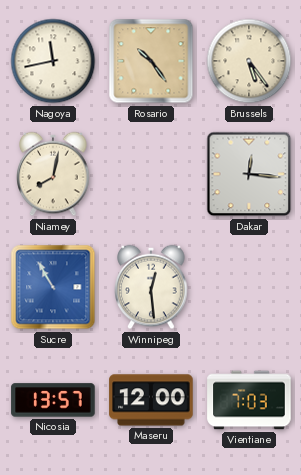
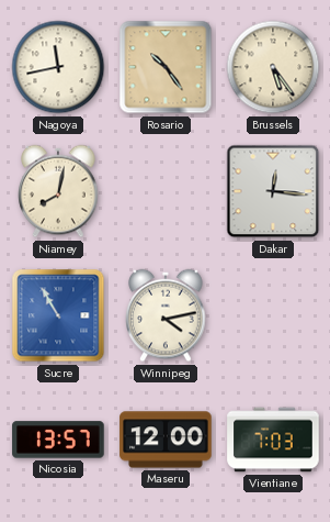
Winnipeg: 12:29 -> 4:13
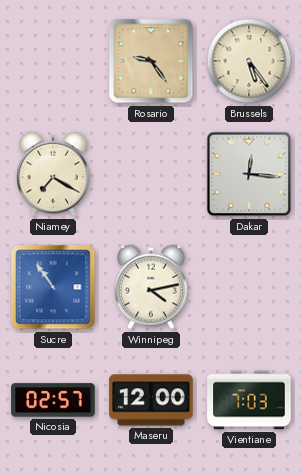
Nagoya: 11:43 -> none
Rosario: 10:24 -> 9:24
Niamey: 8:02 -> 7:20
Sucre: 10:55 -> 10:54
Nicosia: 13:57 -> 02:57
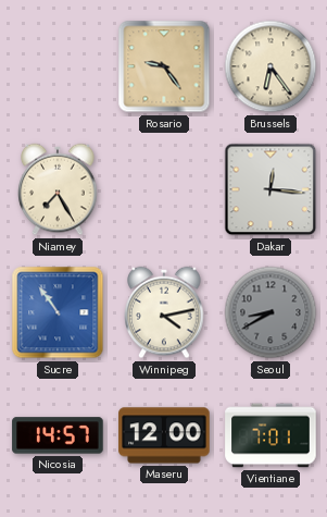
Brussels: 5:24 -> 6:24
Niamey: 7:20 -> 7:25
Seoul: none -> 8:40
Nicosia: 02:57 -> 14:57
Vientiane: 7:03 -> 7:01
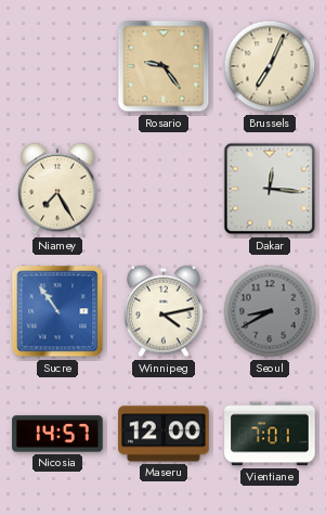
Brussels: 6:24 -> 7:04
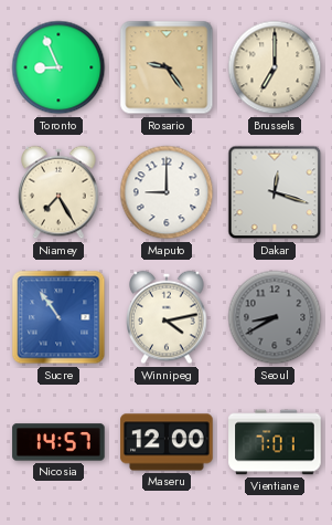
Toronto: none -> 8:56
Brussels: 7:04 -> 7:00
Maputo: none -> 9:00
Dakar: 12:16 -> 12:18
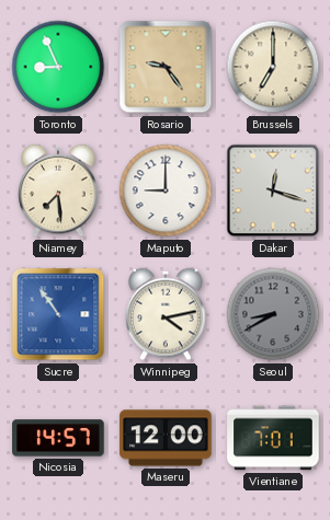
Niamey: 7:25 -> 7:29
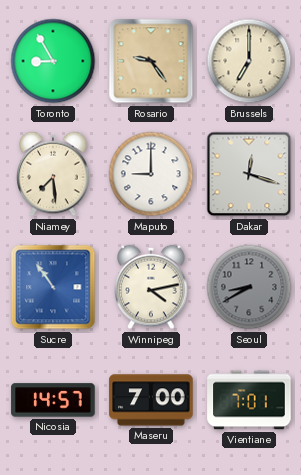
Toronto: 8:56 -> 8:55
Maseru: 12:00 -> 7:00
